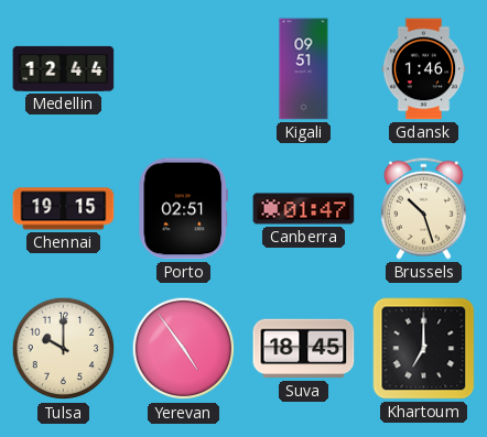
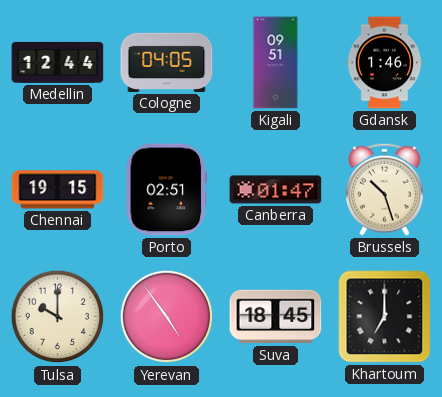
Cologne: none -> 04:05
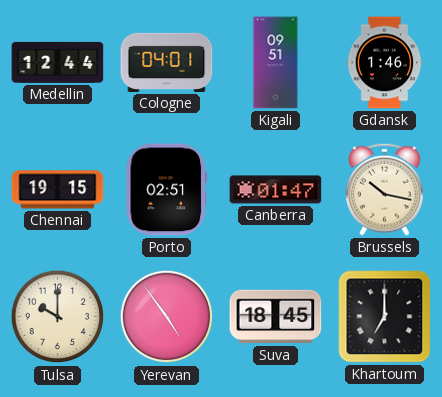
Cologne: 04:05 -> 04:01
Brussels: 10:27 -> 10:17
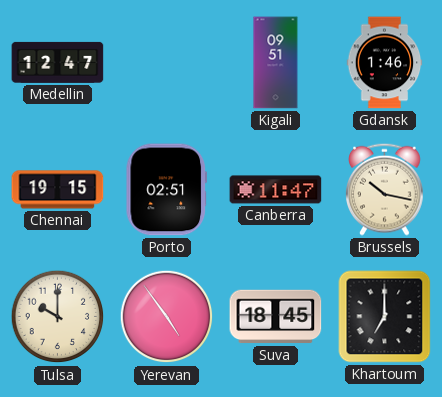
Medellin: 12:44 -> 12:47
Cologne: 04:01 -> none
Canberra: 01:47 -> 11:47
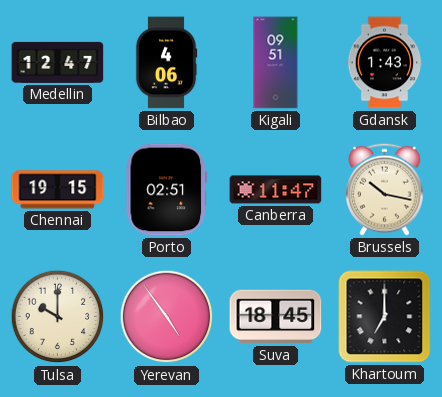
Bilbao: none -> 4:06
Gdansk: 1:46 -> 1:43
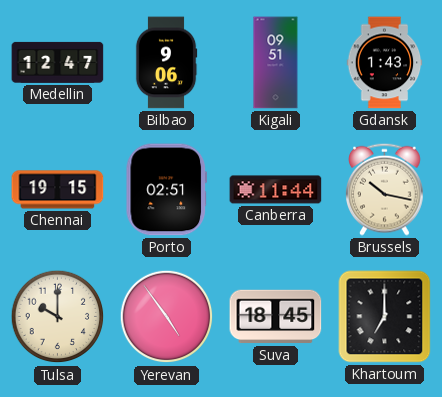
Bilbao: 4:06 -> 9:06
Canberra: 11:47 -> 11:44
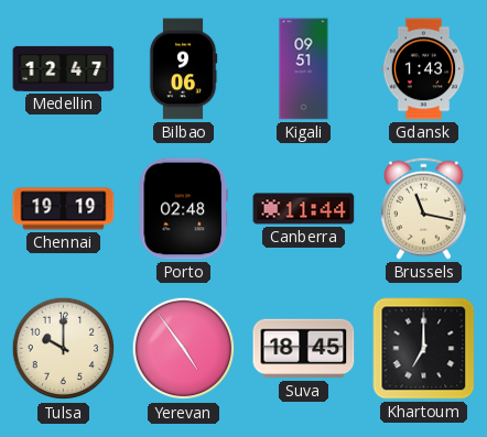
Chennai: 19:15 -> 19:19
Porto: 02:51 -> 02:48
Brussels: 10:17 -> 11:17
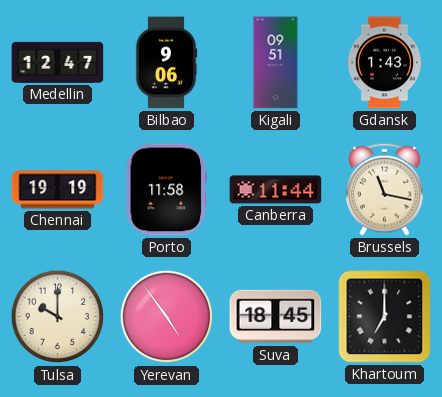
Porto: 02:48 -> 11:58
